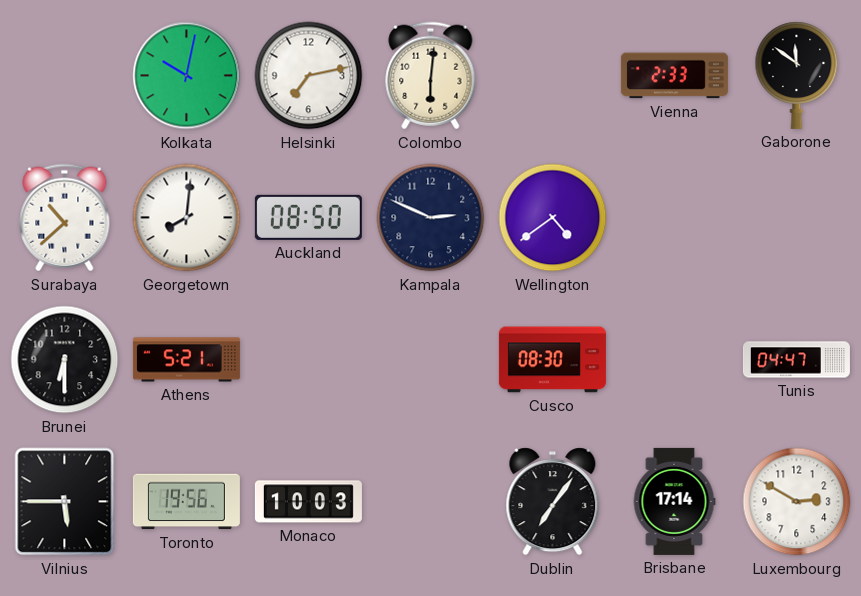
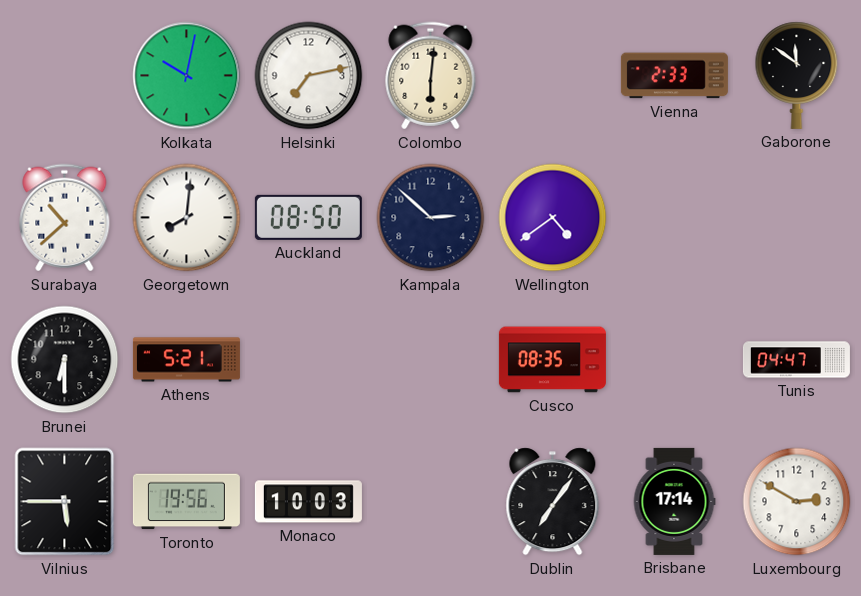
Kampala: 2:49 -> 2:52
Cusco: 08:30 -> 08:35
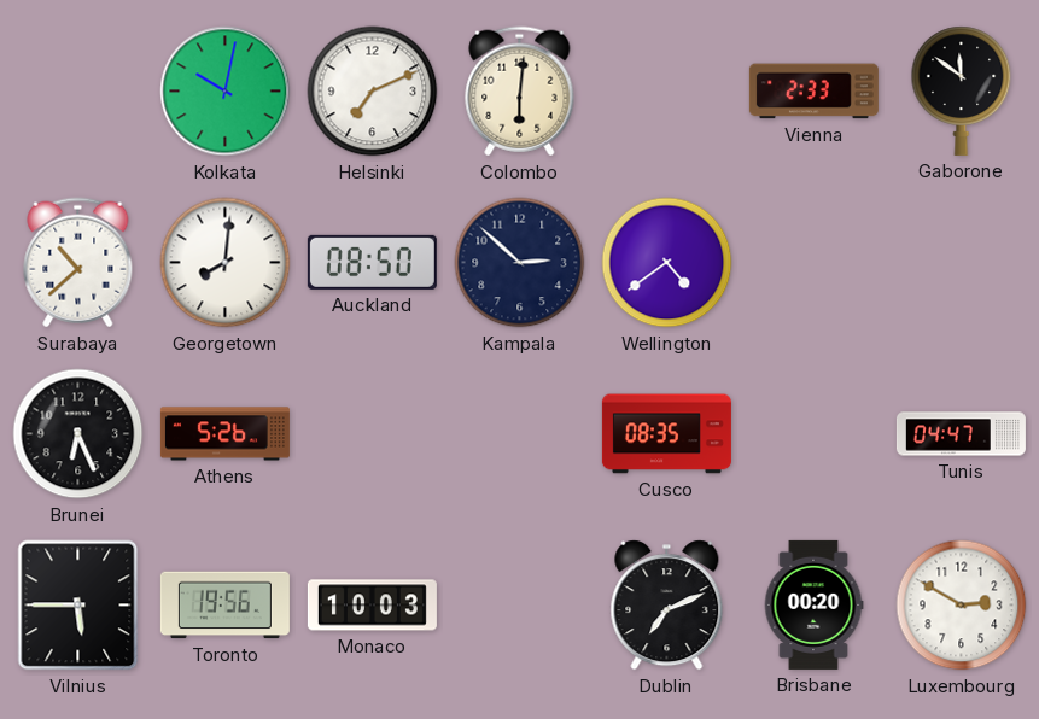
Helsinki: 7:13 -> 7:11
Brunei: 6:30 -> 6:26
Athens: 5:21 -> 5:26
Dublin: 7:06 -> 7:11
Brisbane: 17:14 -> 00:20
